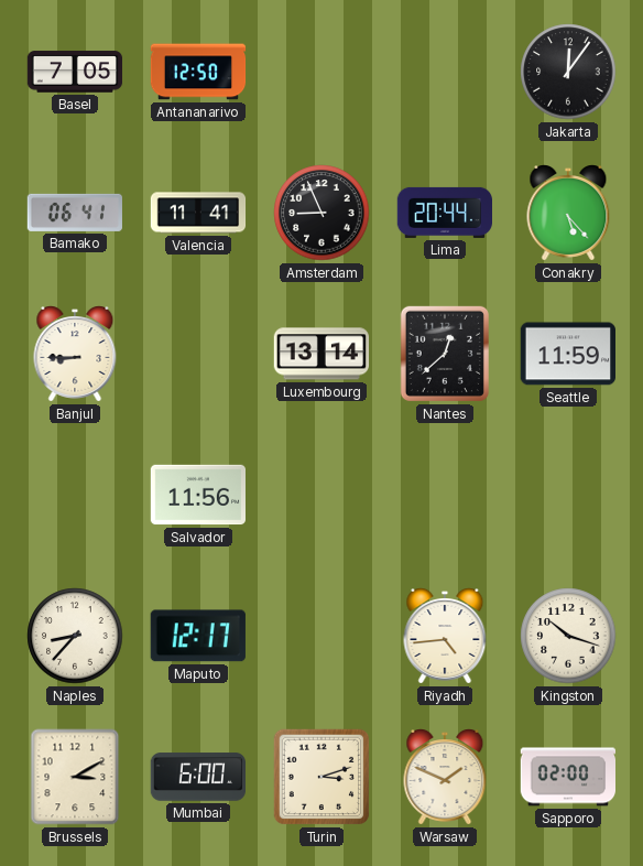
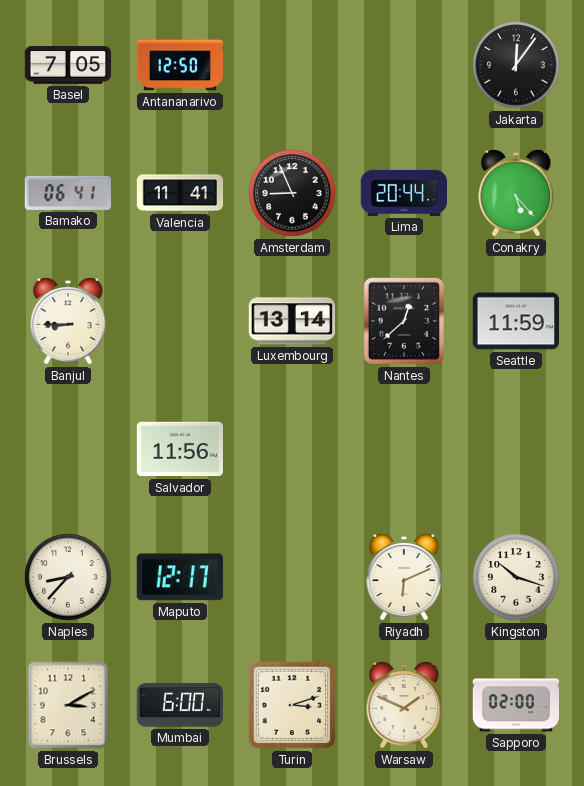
Riyadh: 4:44 -> 6:11
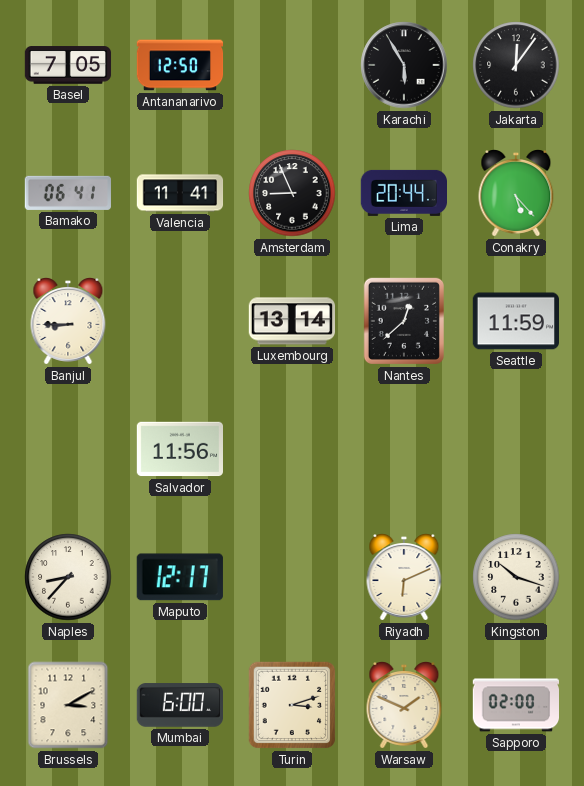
Karachi: none -> 5:55
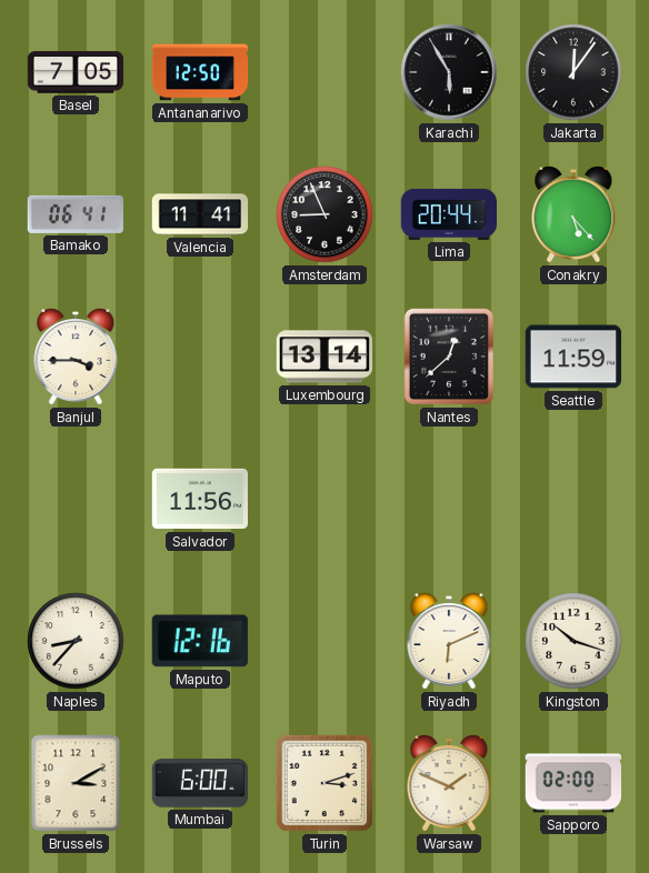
Banjul: 8:45 -> 3:45
Maputo: 12:17 -> 12:16
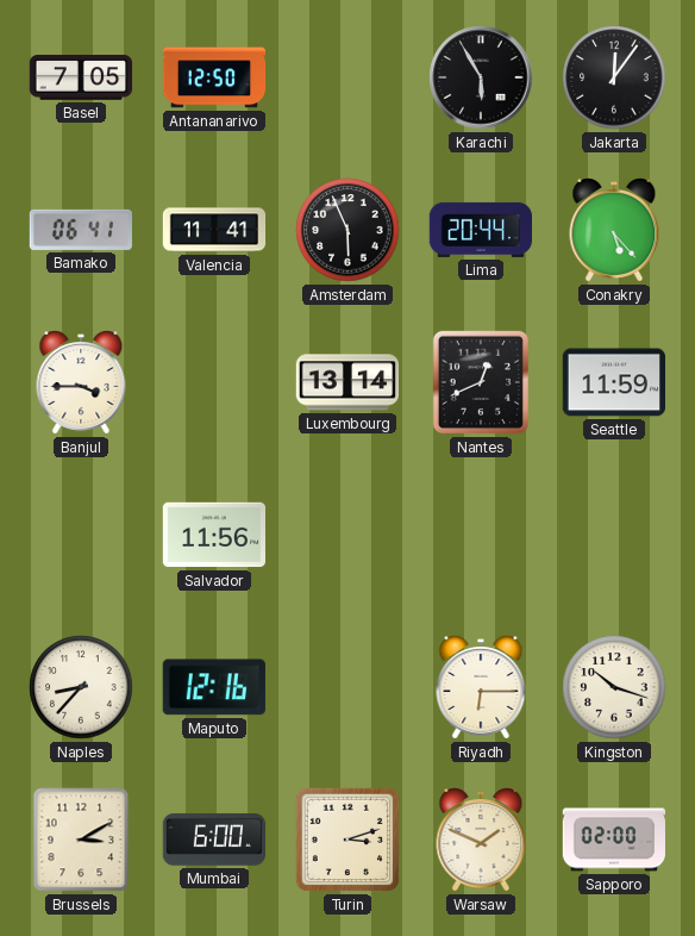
Amsterdam: 8:56 -> 5:56
Nantes: 12:38 -> 12:41
Riyadh: 6:11 -> 6:15
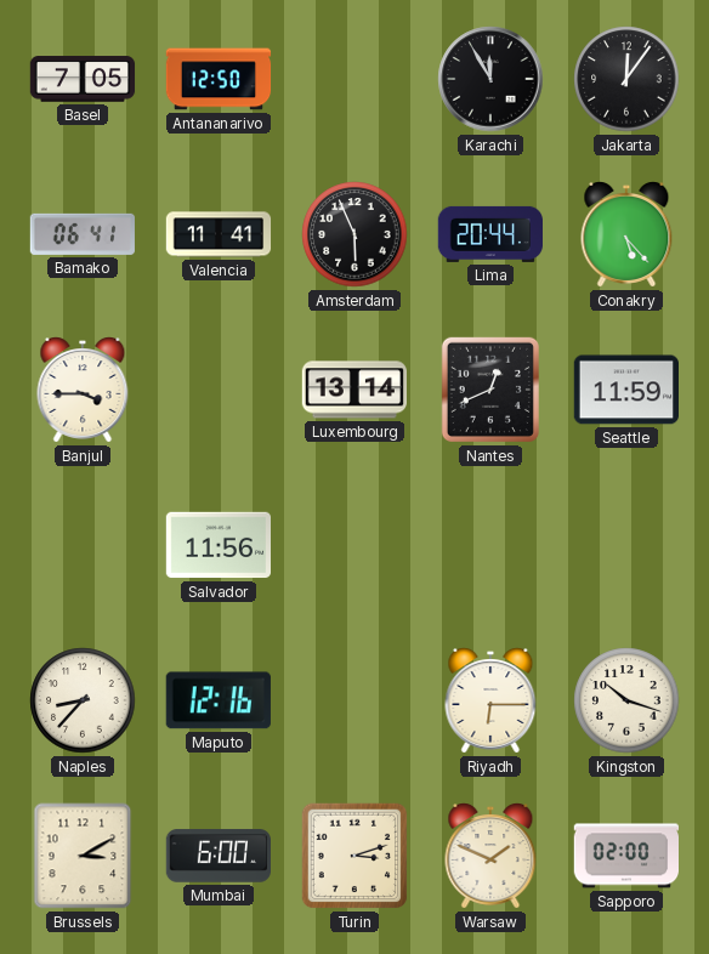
Karachi: 5:55 -> 11:55
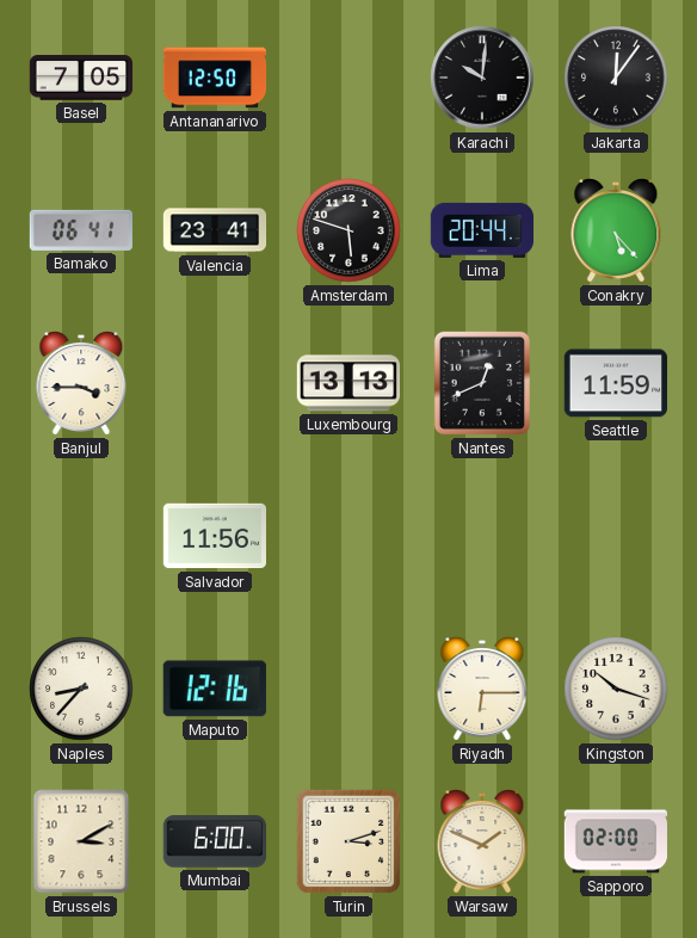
Karachi: 11:55 -> 10:01
Valencia: 11:41 -> 23:41
Amsterdam: 5:56 -> 5:48
Luxembourg: 13:14 -> 13:13
